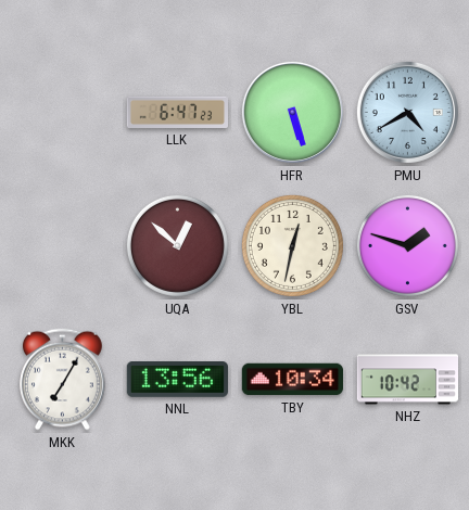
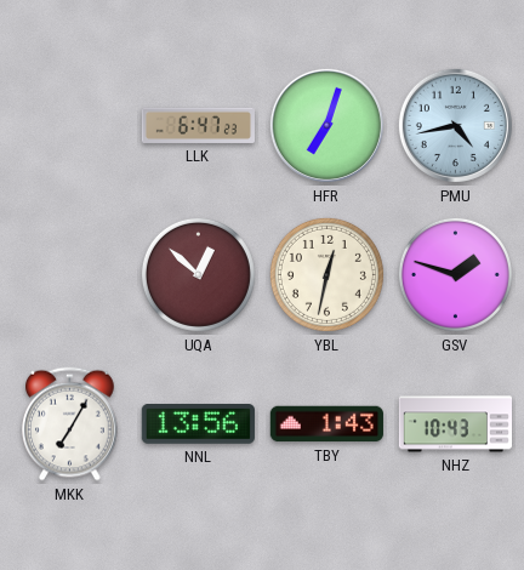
HFR: 5:27 -> 7:03
PMU: 4:40 -> 4:43
TBY: 10:34 -> 1:43
NHZ: 10:42 -> 10:43
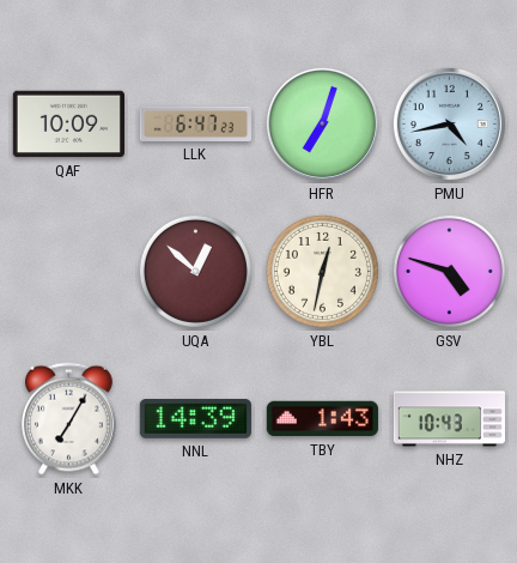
QAF: none -> 10:09
GSV: 1:48 -> 4:48
NNL: 13:56 -> 14:39
